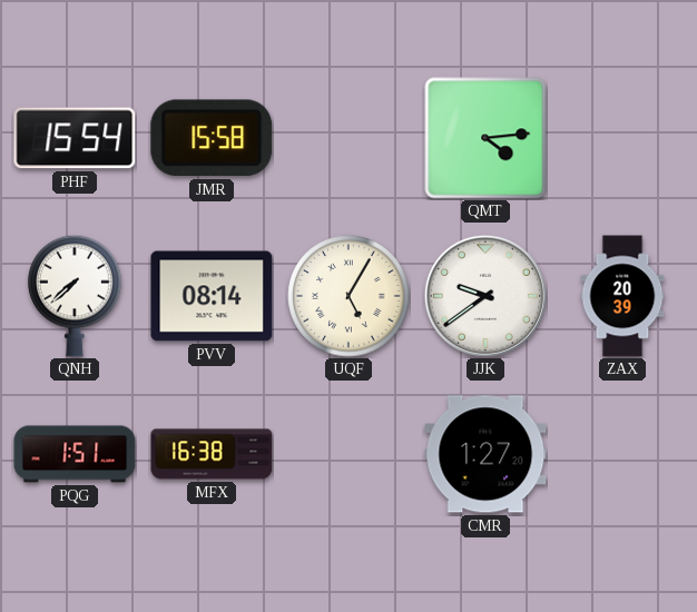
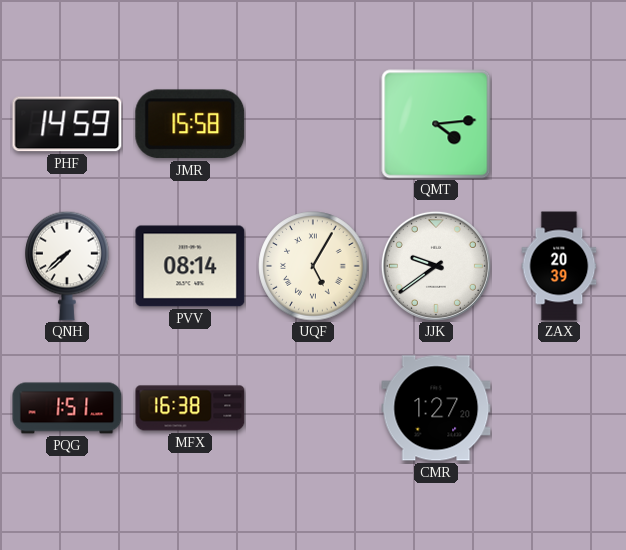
PHF: 15:54 -> 14:59
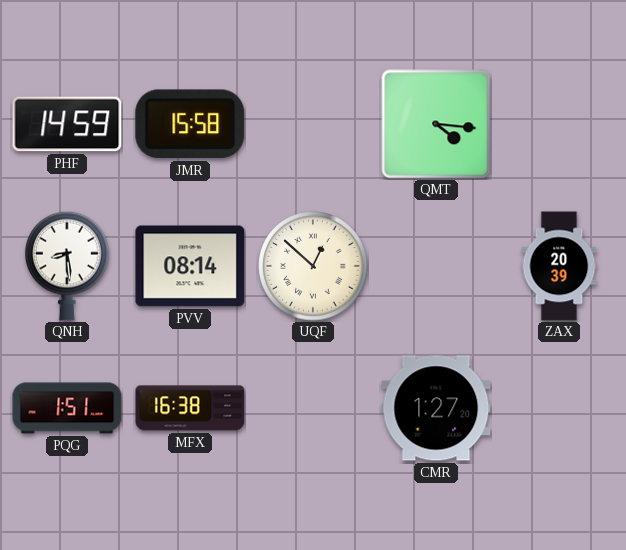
QMT: 4:14 -> 4:16
QNH: 7:38 -> 8:29
UQF: 5:05 -> 12:52
JJK: 9:39 -> none
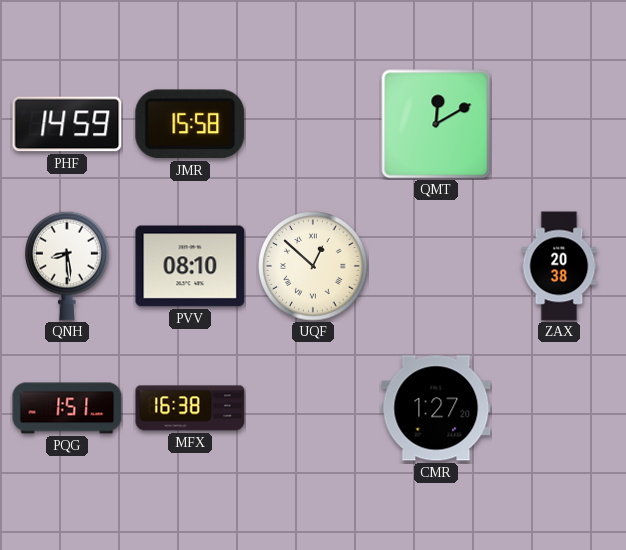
QMT: 4:16 -> 12:10
PVV: 08:14 -> 08:10
ZAX: 20:39 -> 20:38
